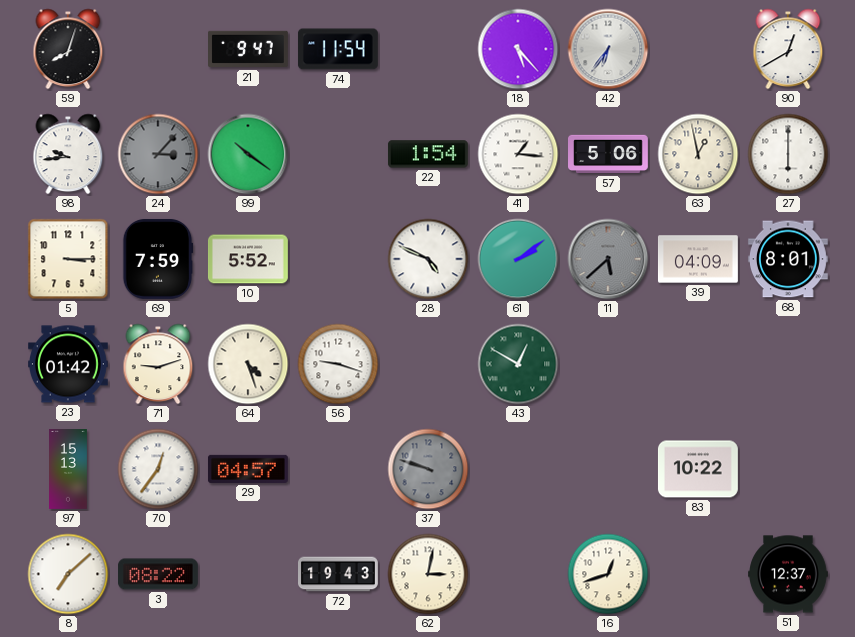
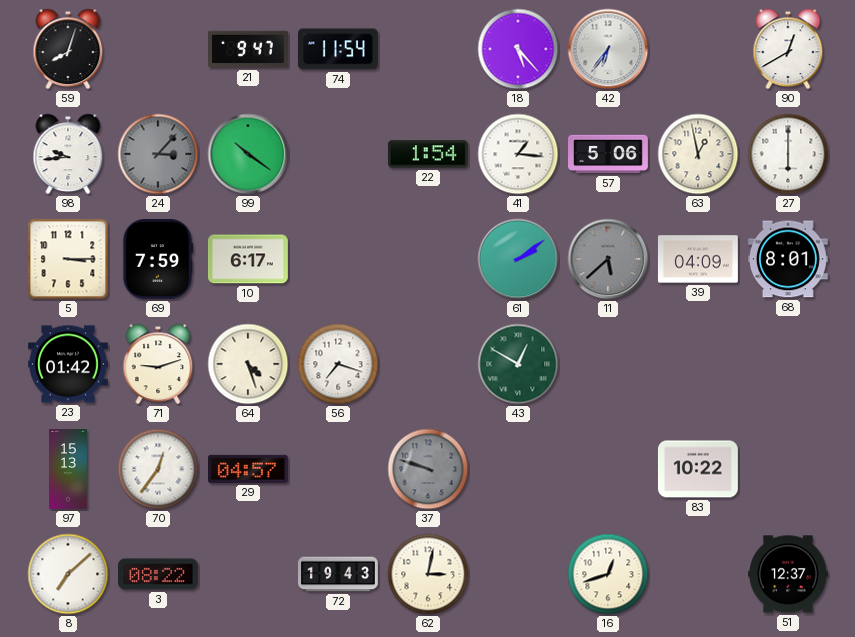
10: 5:52 -> 6:17
28: 4:49 -> none
56: 9:18 -> 7:18
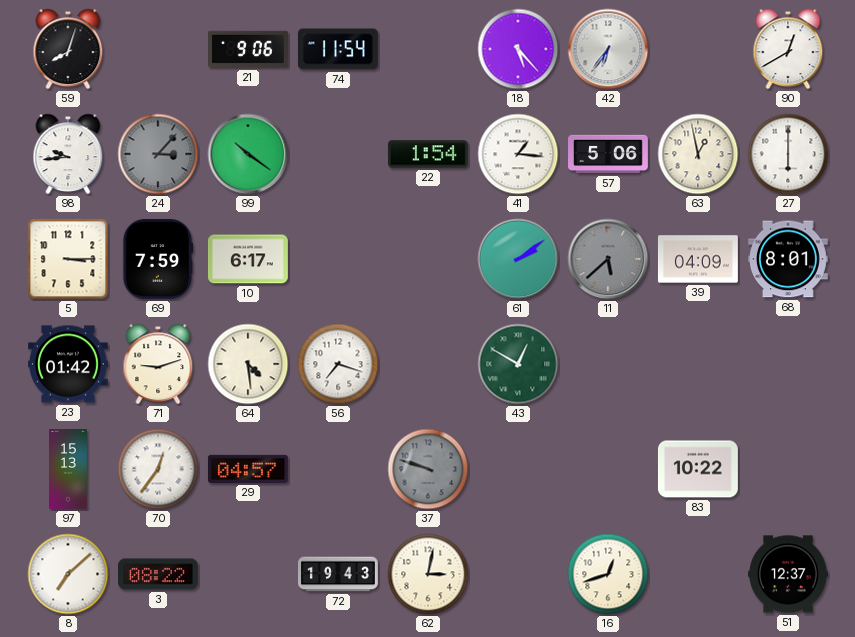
21: 9:47 -> 9:06
64: 4:27 -> 4:29
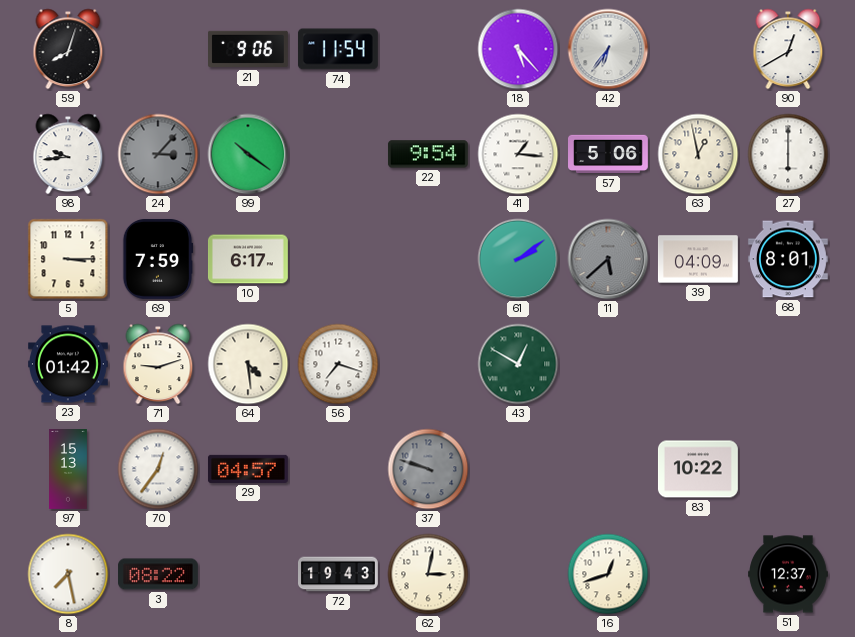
22: 1:54 -> 9:54
8: 7:08 -> 7:28
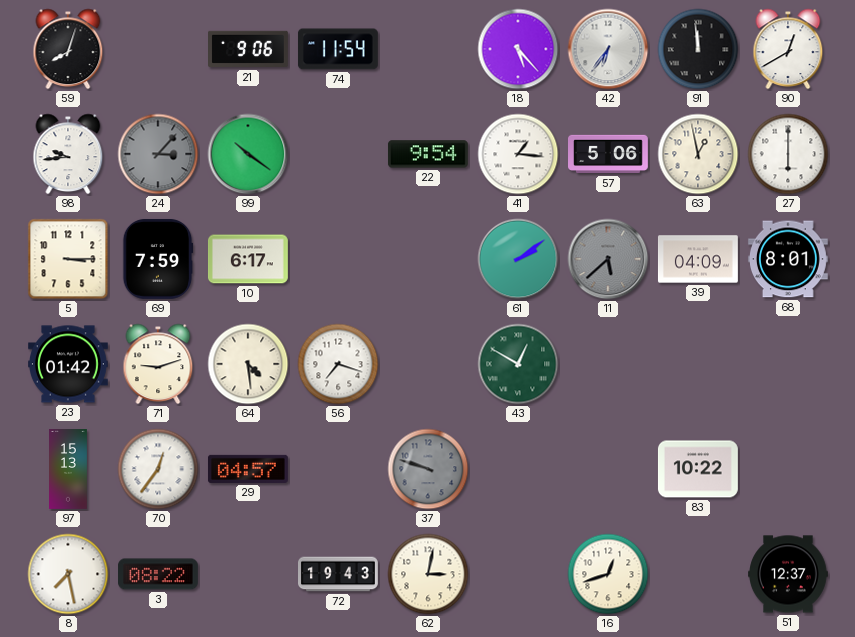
91: none -> 11:59
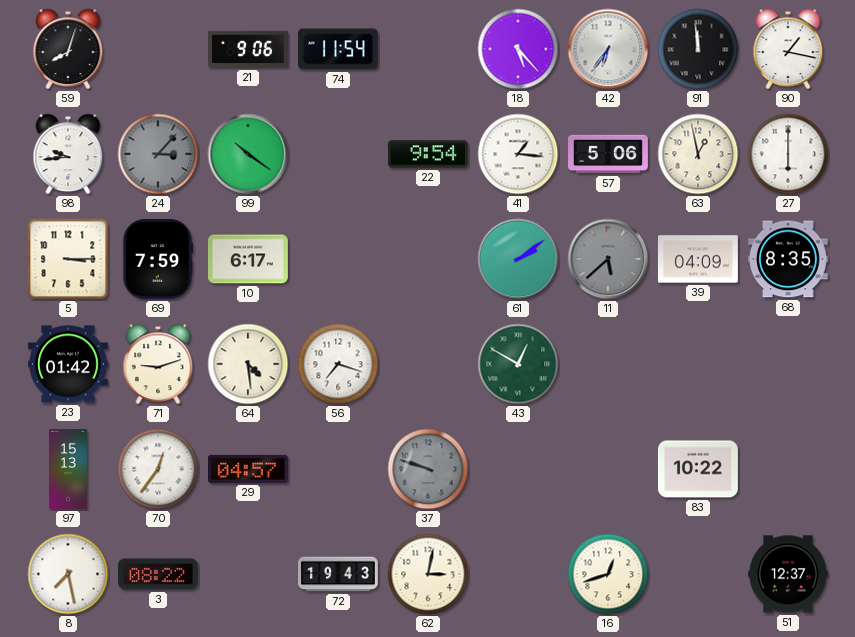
90: 12:40 -> 1:17
68: 8:01 -> 8:35
